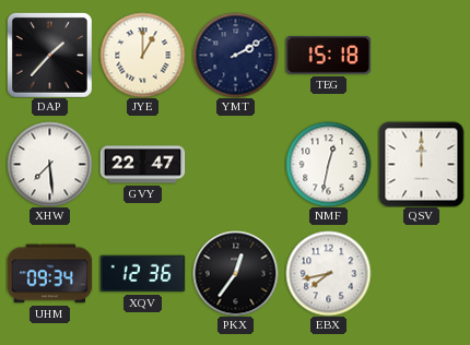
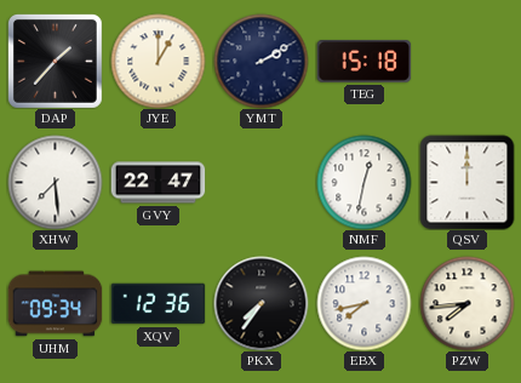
PKX: 12:36 -> 7:36
PZW: none -> 7:44
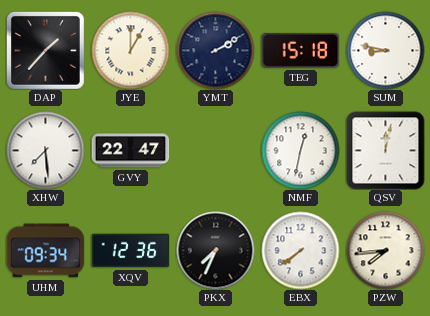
SUM: none -> 8:47
QSV: 12:00 -> 12:02
PKX: 7:36 -> 7:34
EBX: 7:43 -> 7:39
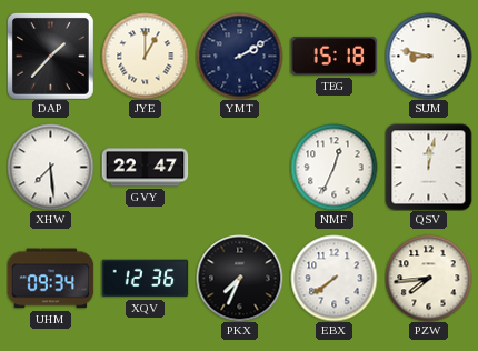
NMF: 12:32 -> 12:34
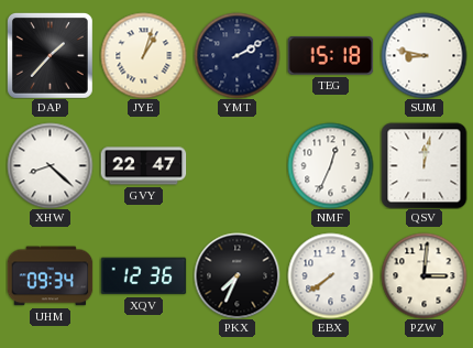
JYE: 1:00 -> 1:03
XHW: 7:29 -> 8:22
PZW: 7:44 -> 3:01
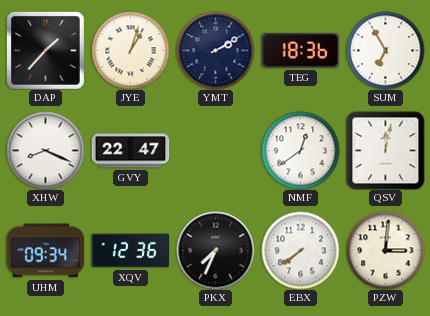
TEG: 15:18 -> 18:36
SUM: 8:47 -> 6:55
XHW: 8:22 -> 8:19
NMF: 12:34 -> 12:39
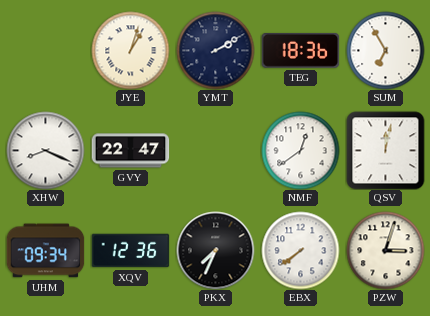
DAP: 1:37 -> none
PZW: 3:01 -> 3:03
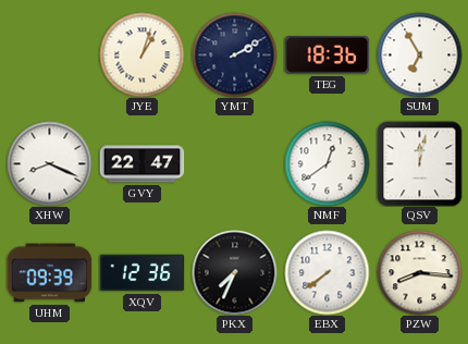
UHM: 09:34 -> 09:39
PZW: 3:03 -> 8:16
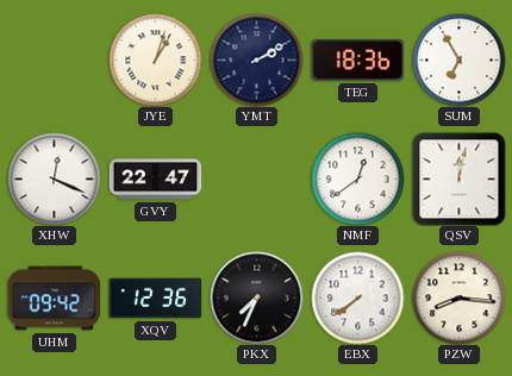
XHW: 8:19 -> 12:19
UHM: 09:39 -> 09:42
